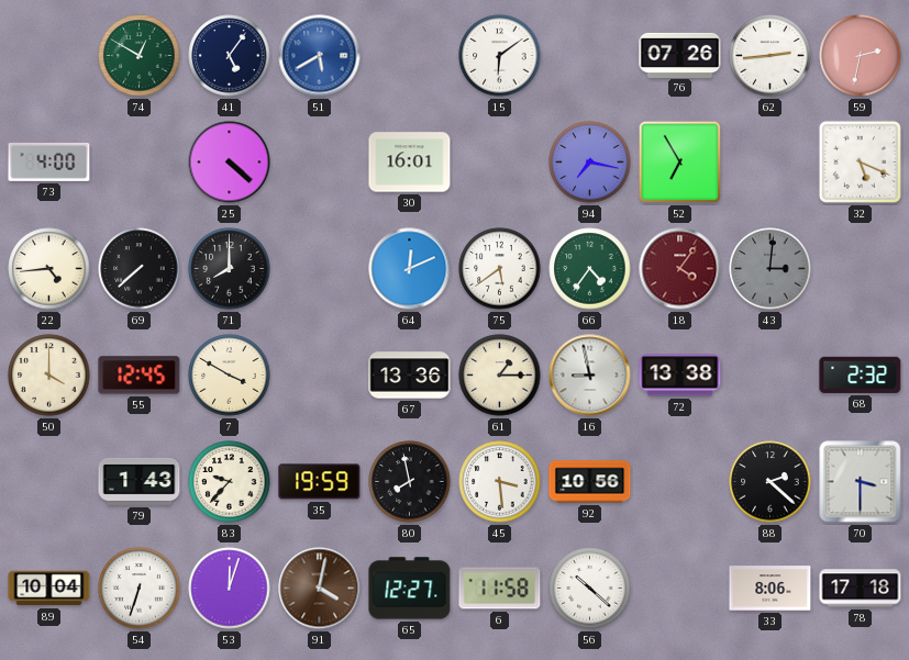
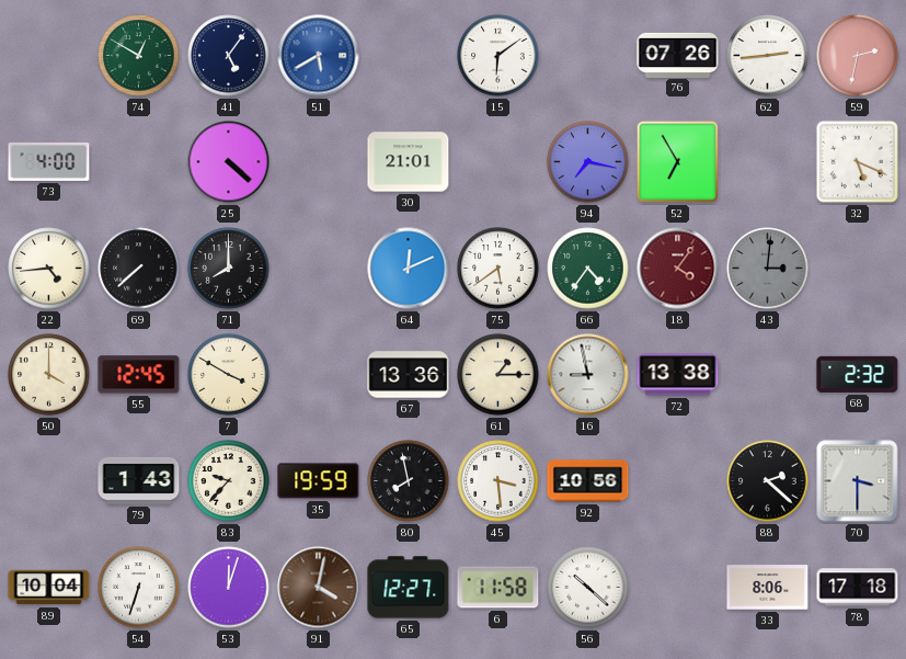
30: 16:01 -> 21:01
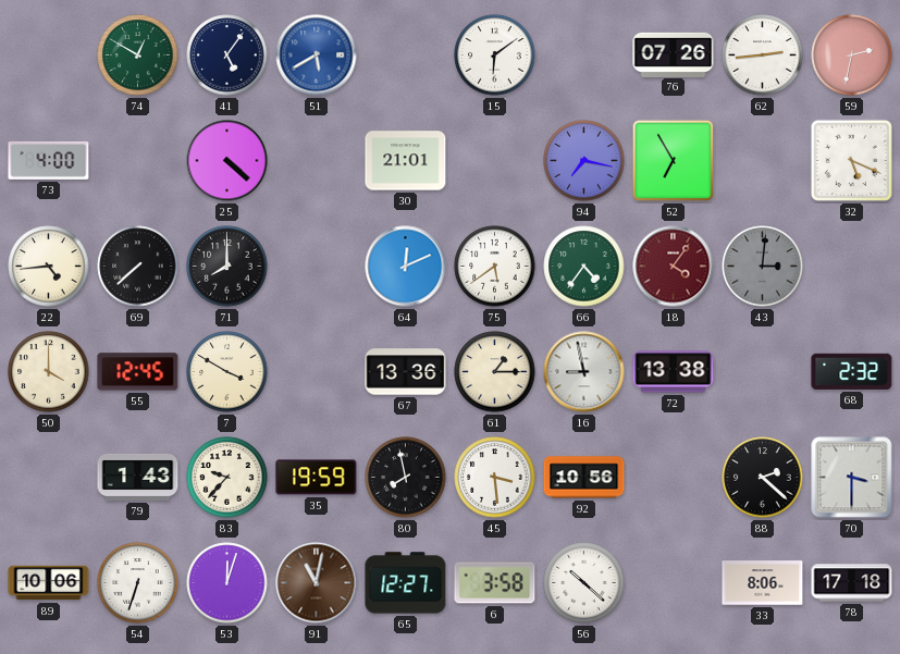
89: 10:04 -> 10:06
91: 4:02 -> 11:02
6: 11:58 -> 3:58
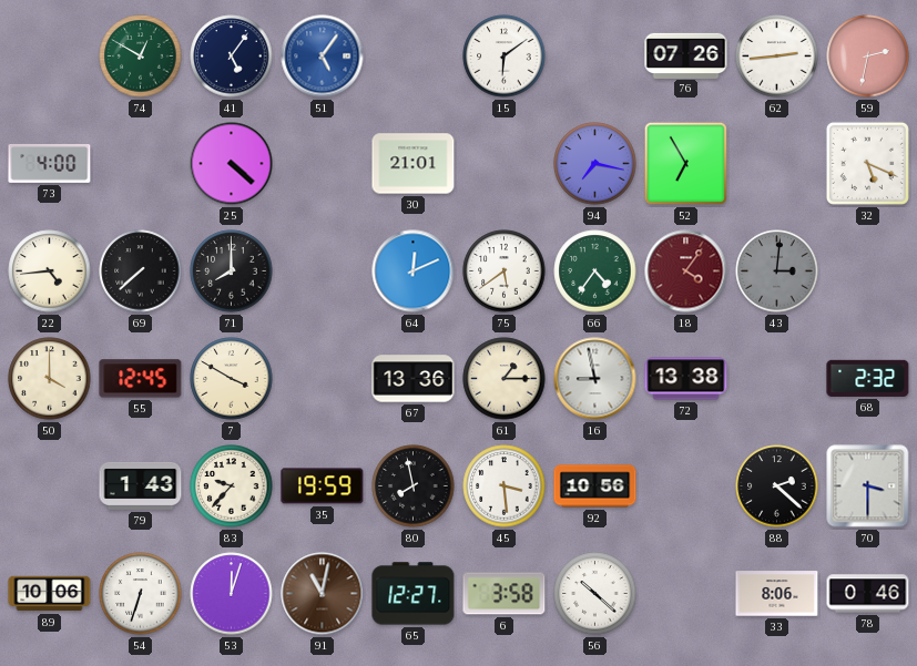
51: 5:40 -> 5:06
78: 17:18 -> 0:46
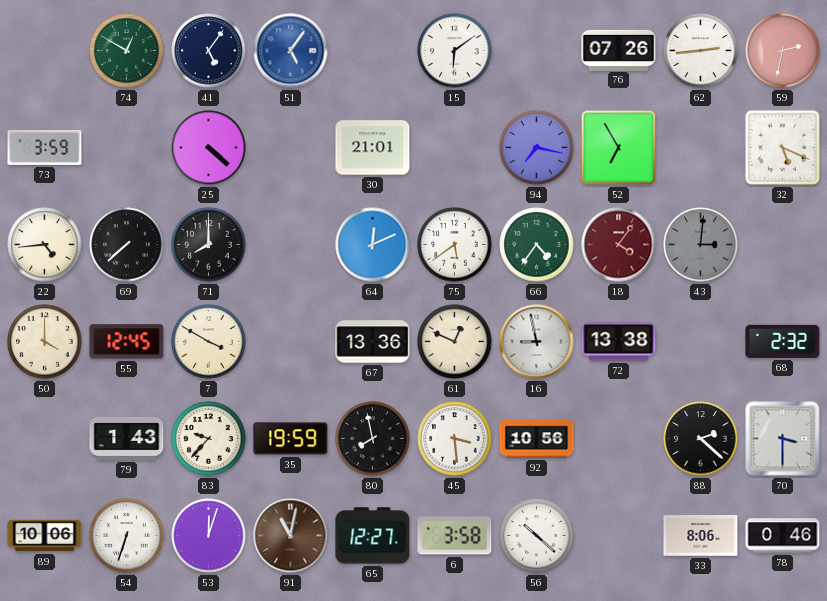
73: 4:00 -> 3:59
61: 1:15 -> 12:49
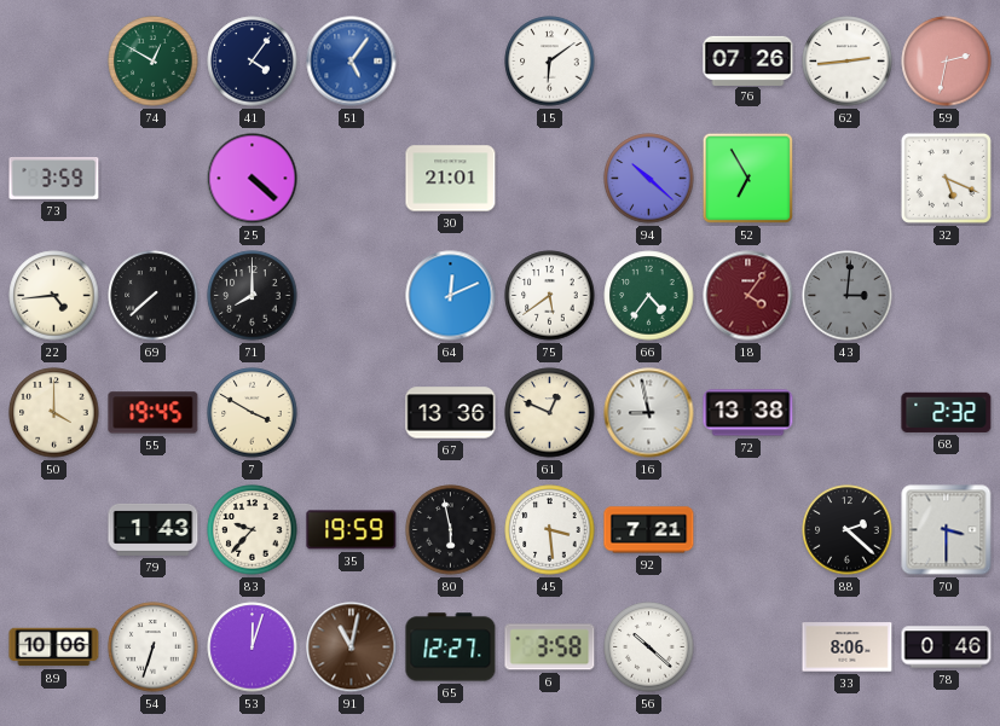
41: 5:06 -> 4:06
94: 7:17 -> 10:22
55: 12:45 -> 19:45
80: 7:58 -> 5:58
92: 10:56 -> 7:21
